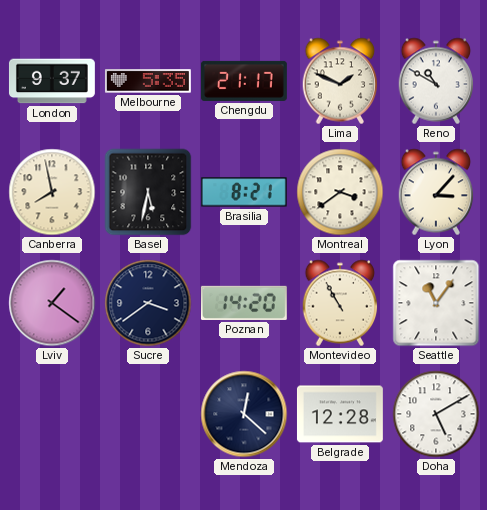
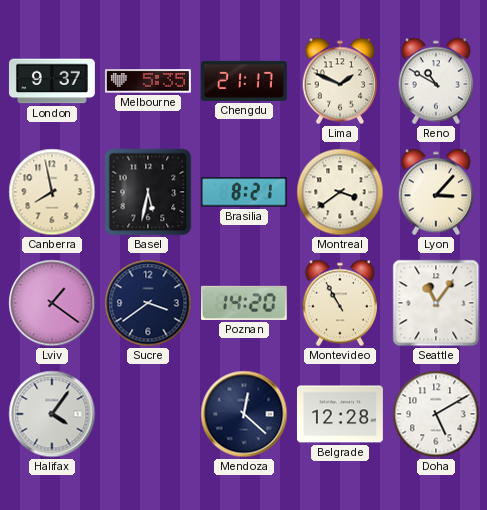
Halifax: none -> 4:06
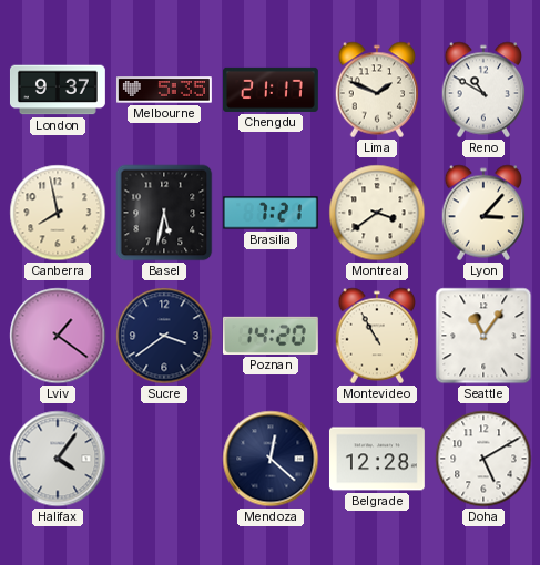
Brasilia: 8:21 -> 7:21
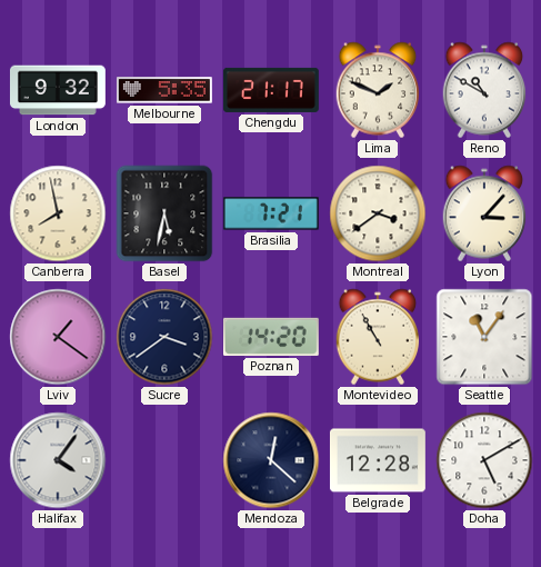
London: 9:37 -> 9:32
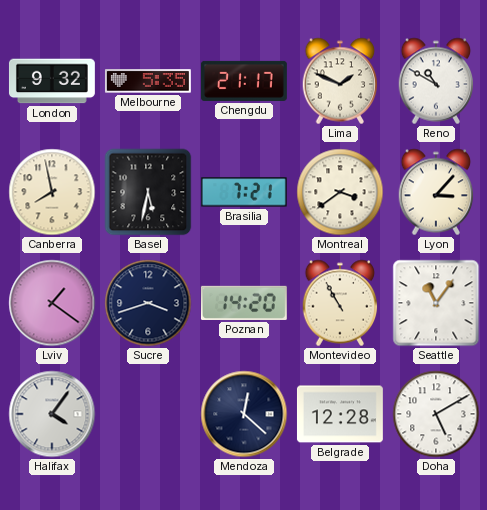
Sucre: 3:39 -> 3:42
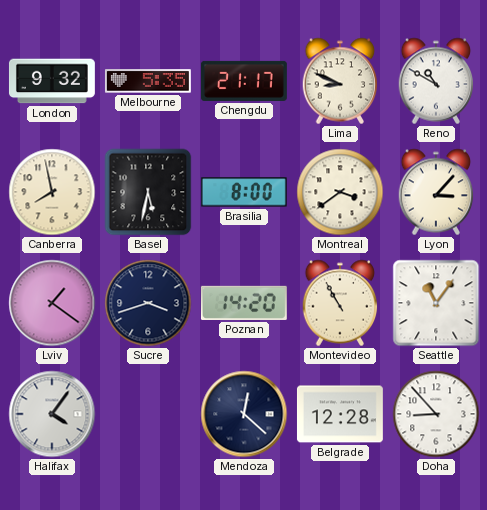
Lima: 1:49 -> 8:49
Brasilia: 7:21 -> 8:00
Doha: 5:10 -> 8:53
